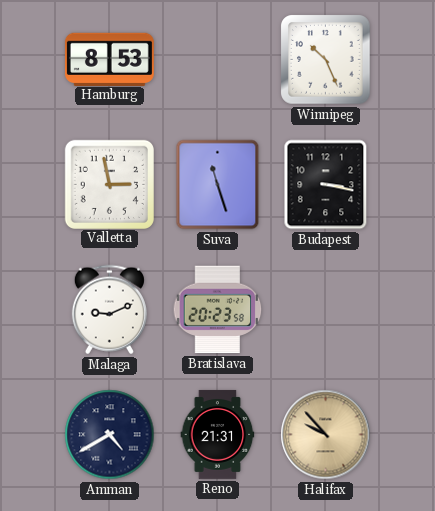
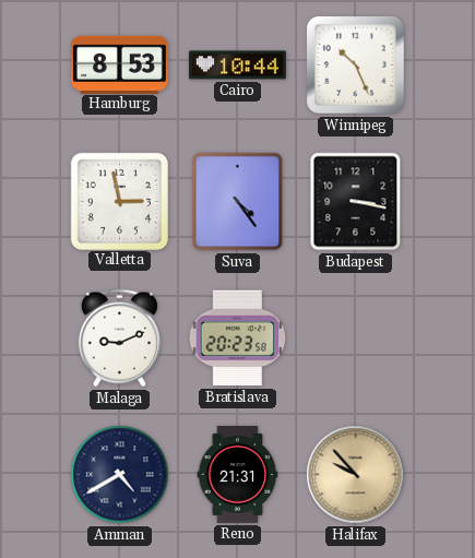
Cairo: none -> 10:44
Suva: 11:27 -> 4:24
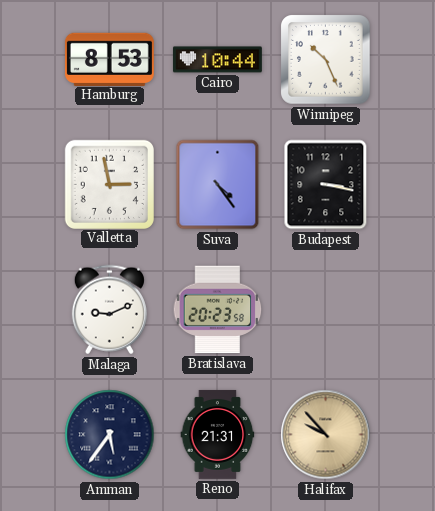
Amman: 4:40 -> 5:36
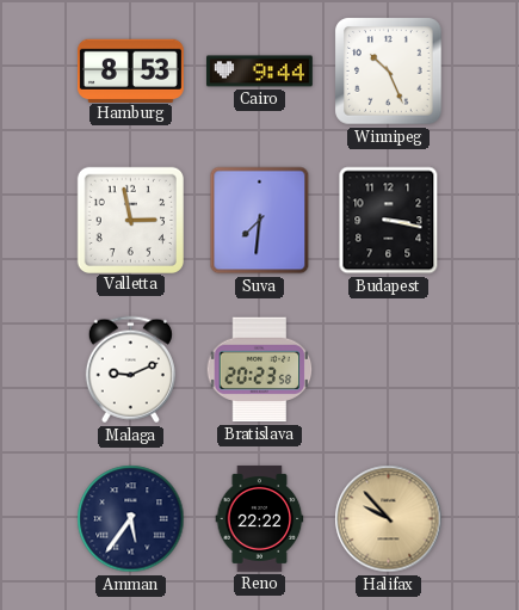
Cairo: 10:44 -> 9:44
Suva: 4:24 -> 7:31
Reno: 21:31 -> 22:22
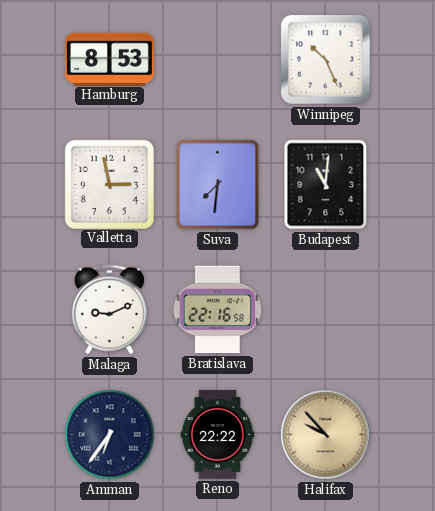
Cairo: 9:44 -> none
Budapest: 3:17 -> 11:01
Bratislava: 20:23 -> 22:16
Amman: 5:36 -> 6:36
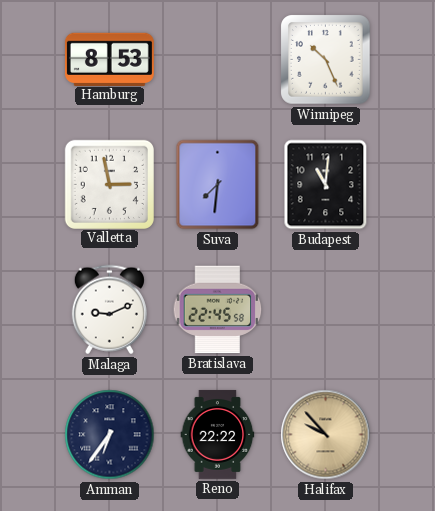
Bratislava: 22:16 -> 22:45
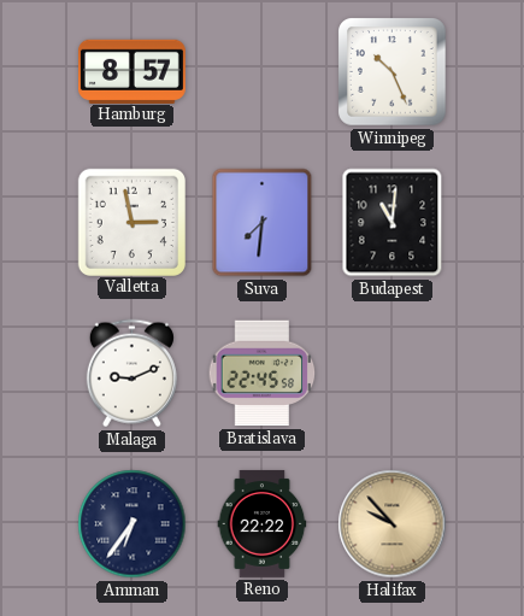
Hamburg: 8:53 -> 8:57
